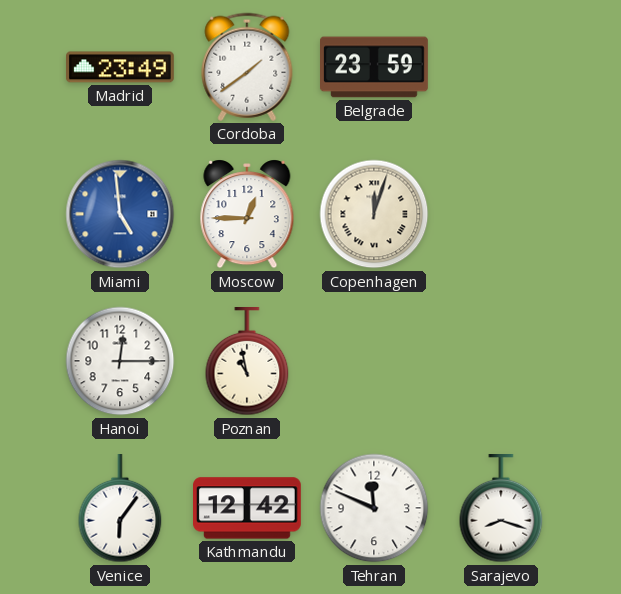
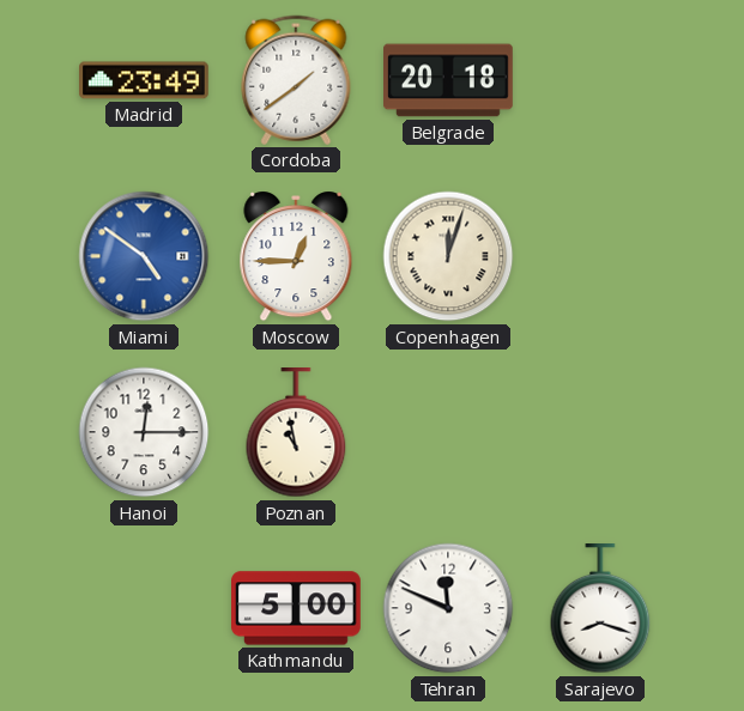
Belgrade: 23:59 -> 20:18
Miami: 4:59 -> 4:51
Venice: 6:06 -> none
Kathmandu: 12:42 -> 5:00
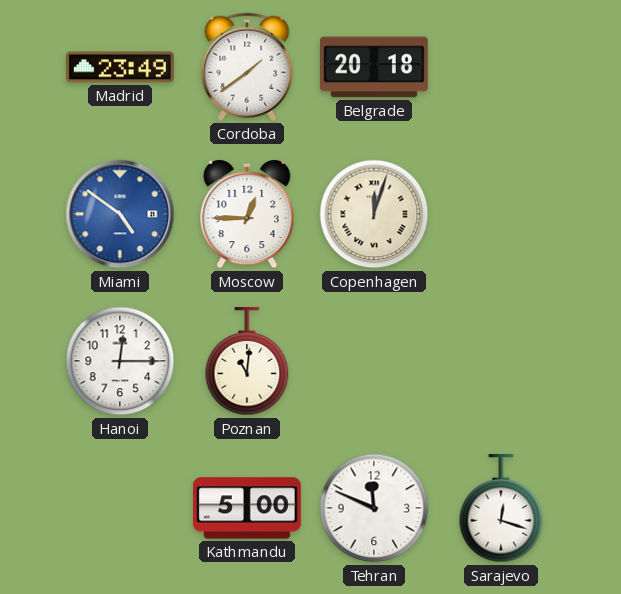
Poznan: 10:58 -> 11:01
Sarajevo: 8:18 -> 12:18
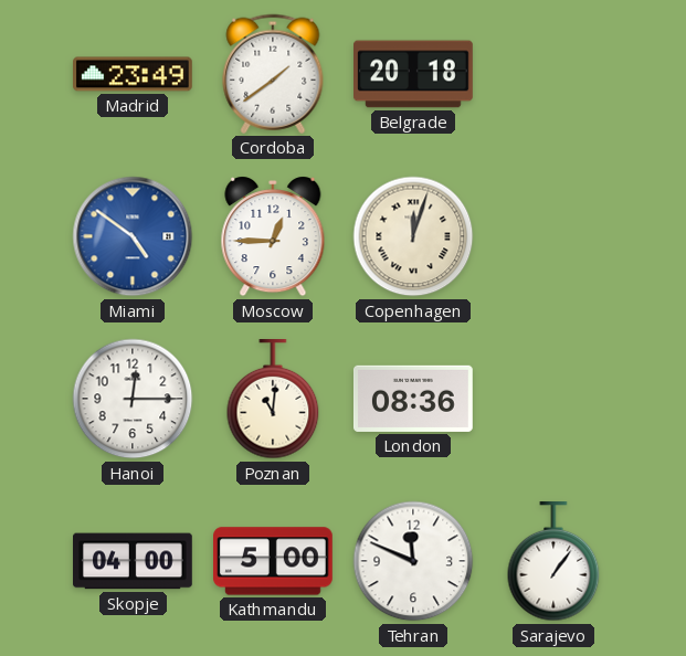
London: none -> 08:36
Skopje: none -> 04:00
Sarajevo: 12:18 -> 1:06
